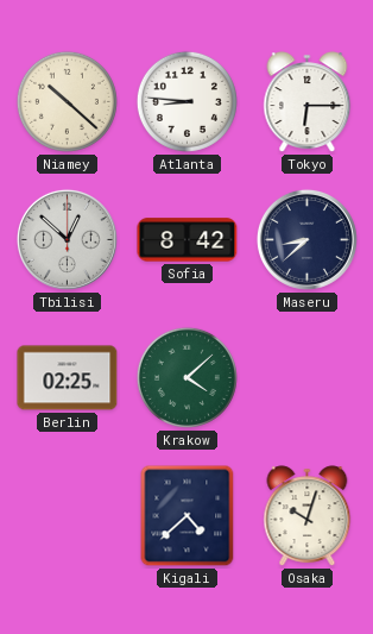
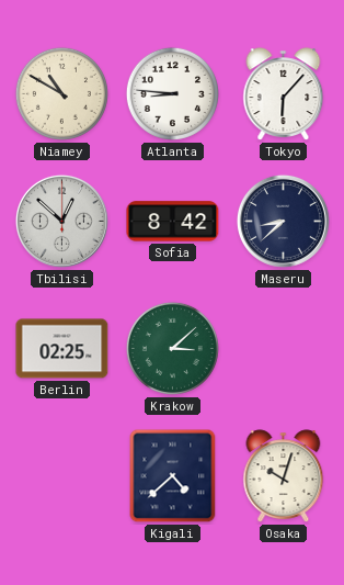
Niamey: 10:22 -> 10:50
Tokyo: 6:15 -> 6:07
Krakow: 4:08 -> 3:08
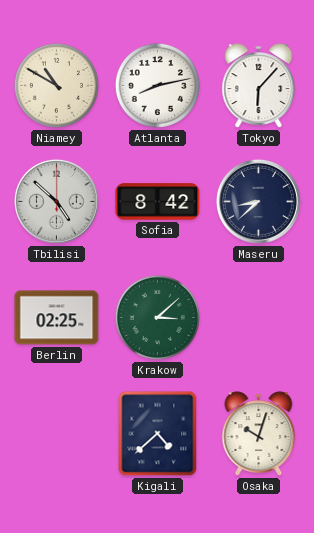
Atlanta: 8:46 -> 8:13
Tbilisi: 12:52 -> 4:52
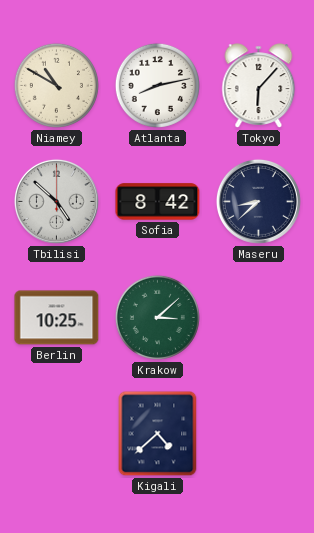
Berlin: 02:25 -> 10:25
Osaka: 10:03 -> none
